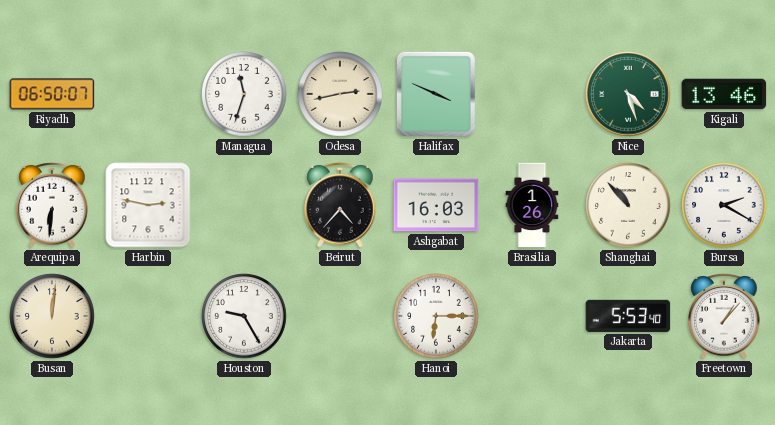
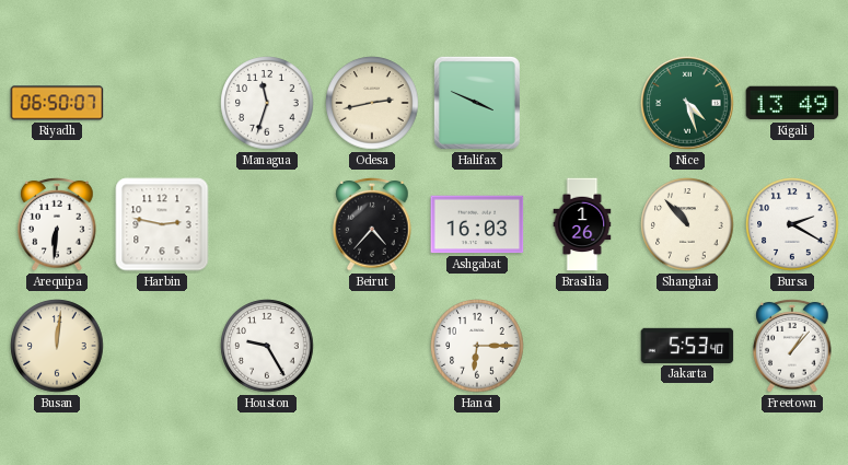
Kigali: 13:46 -> 13:49
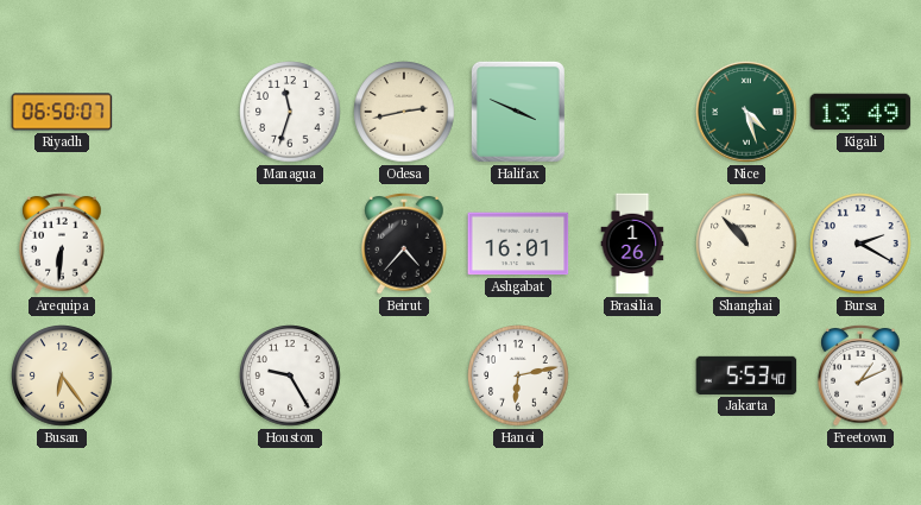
Harbin: 2:47 -> none
Ashgabat: 16:03 -> 16:01
Busan: 12:01 -> 6:24
Hanoi: 6:15 -> 6:13
Freetown: 1:07 -> 1:11
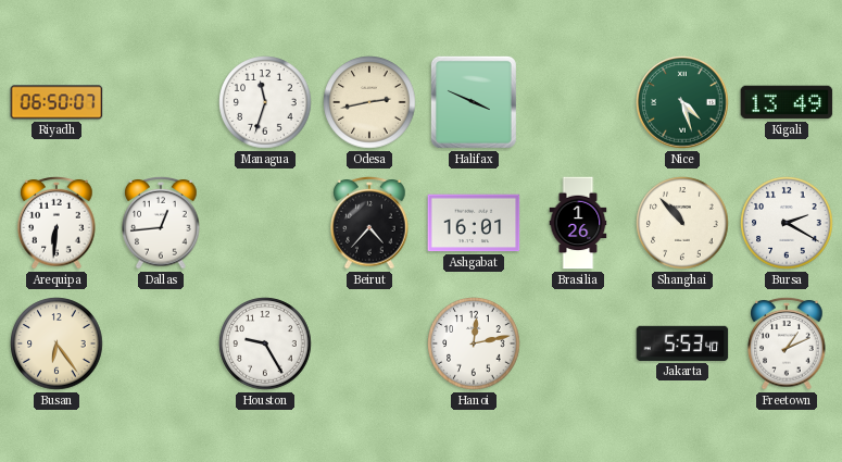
Dallas: none -> 12:44
Hanoi: 6:13 -> 12:13
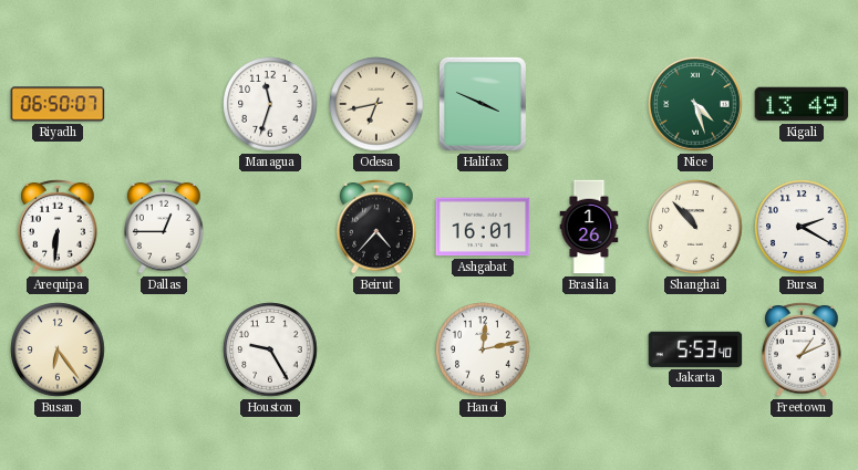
Odesa: 2:43 -> 6:43
Dallas: 12:44 -> 12:45
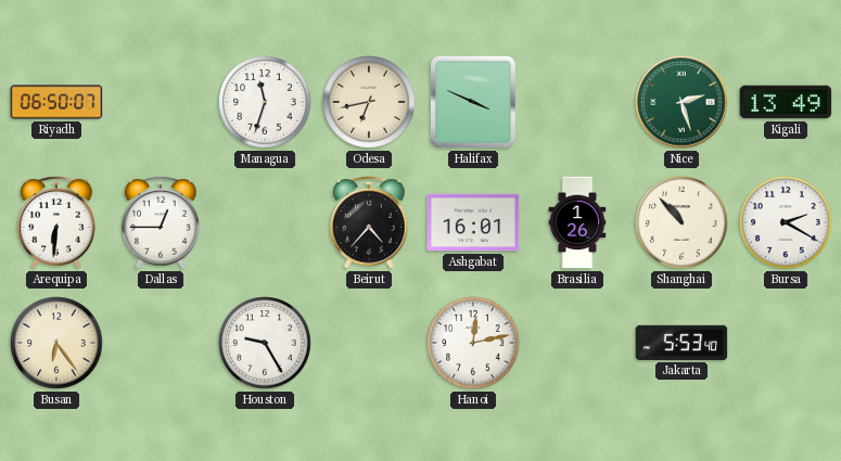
Nice: 4:27 -> 2:27
Freetown: 1:11 -> none
